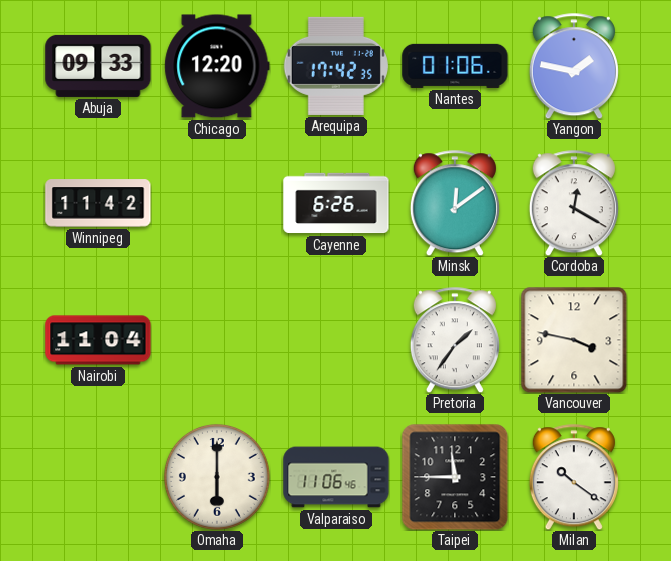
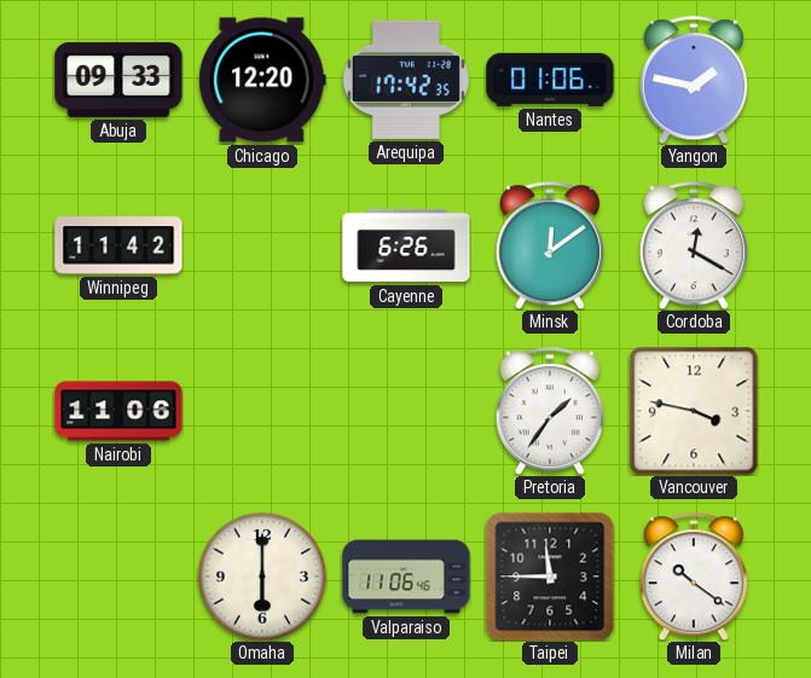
Nairobi: 11:04 -> 11:06
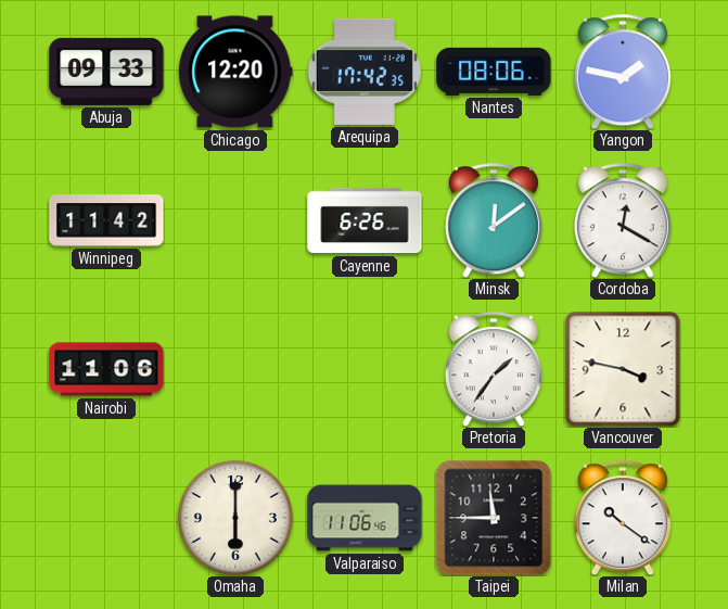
Nantes: 01:06 -> 08:06
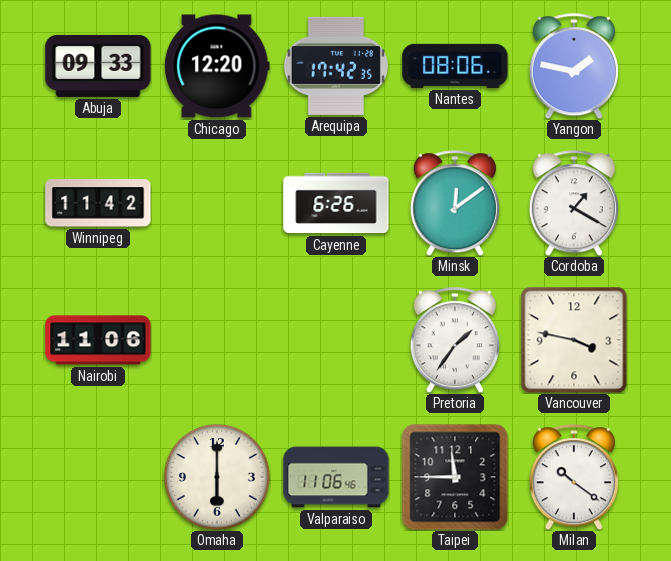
Cordoba: 12:20 -> 1:20
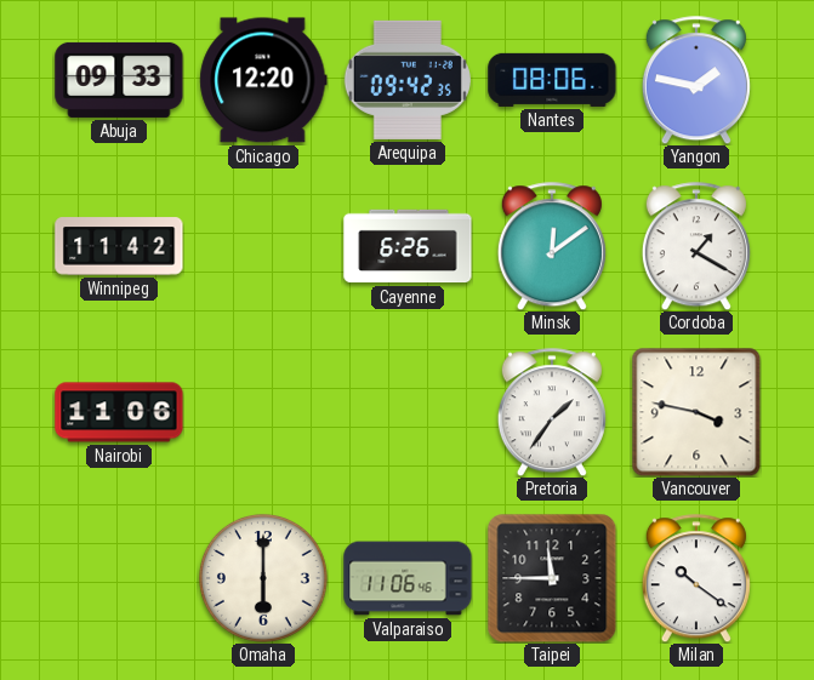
Arequipa: 17:42 -> 09:42
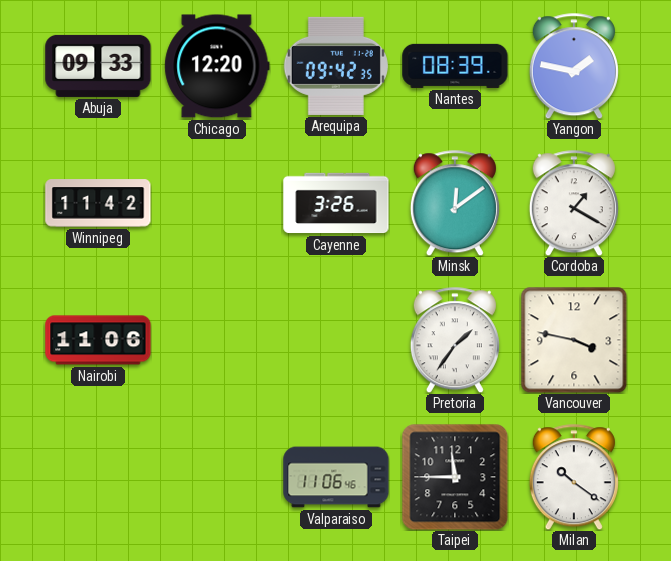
Nantes: 08:06 -> 08:39
Cayenne: 6:26 -> 3:26
Omaha: 6:00 -> none
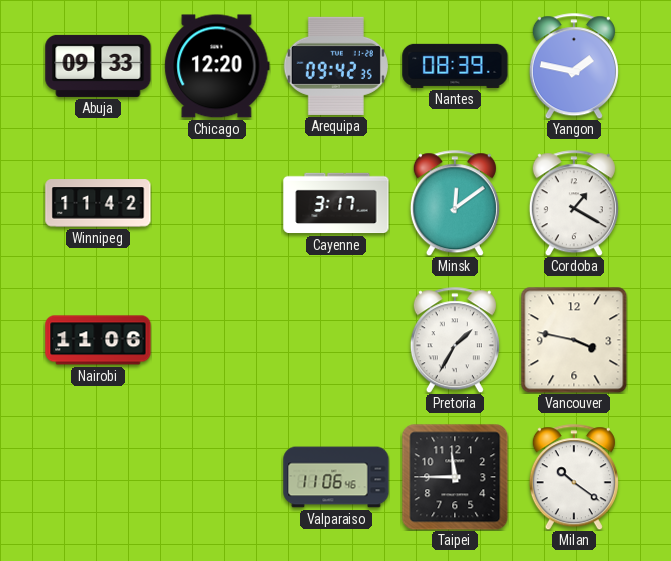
Cayenne: 3:26 -> 3:17
Pretoria: 1:36 -> 1:35
